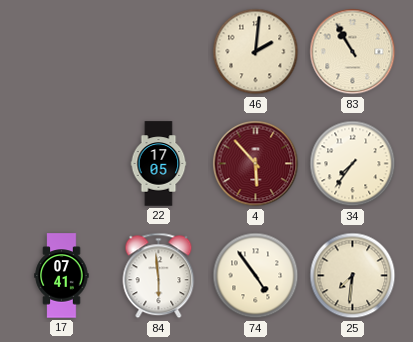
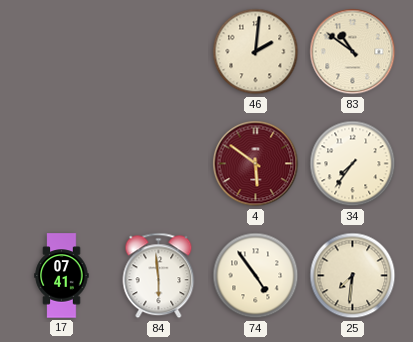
83: 10:55 -> 10:51
22: 17:05 -> none
4: 5:53 -> 5:51
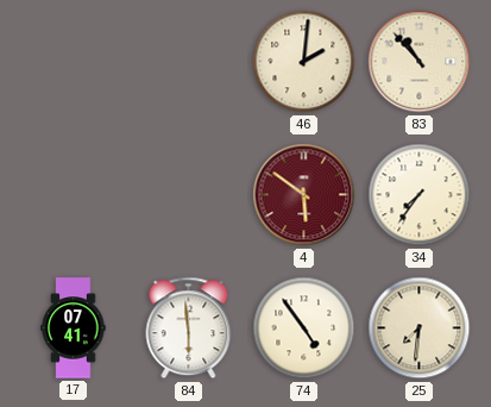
83: 10:51 -> 10:53
